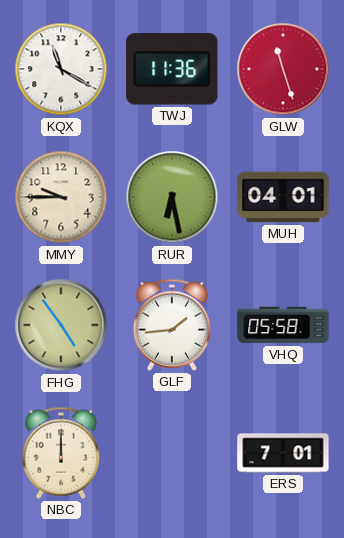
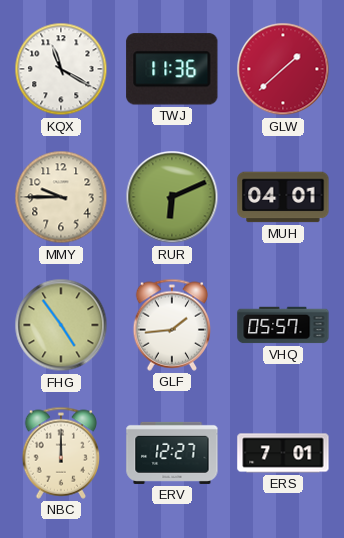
GLW: 11:27 -> 1:38
RUR: 6:28 -> 6:11
VHQ: 05:58 -> 05:57
ERV: none -> 12:27
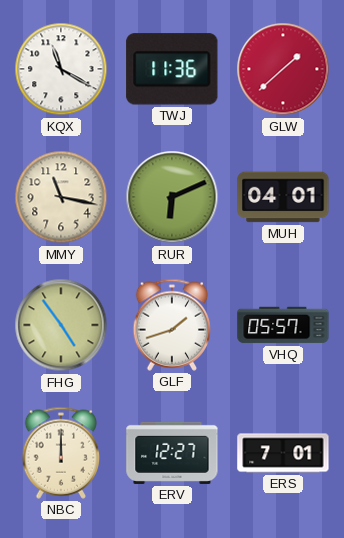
MMY: 9:45 -> 11:17
GLF: 1:44 -> 1:42
